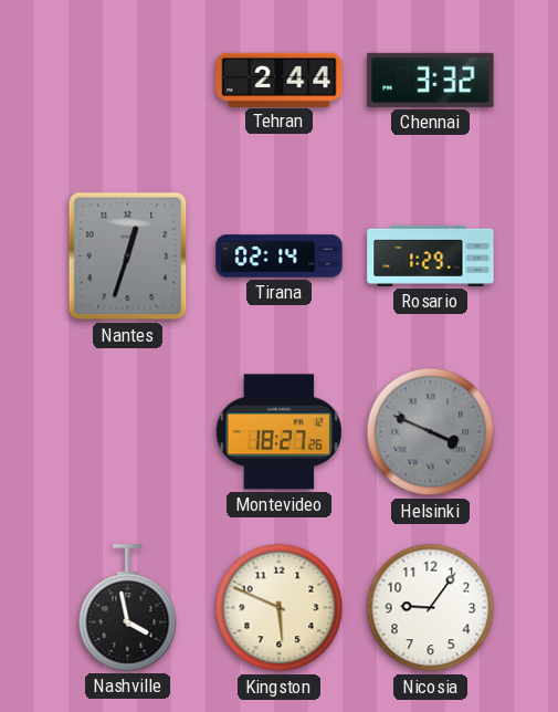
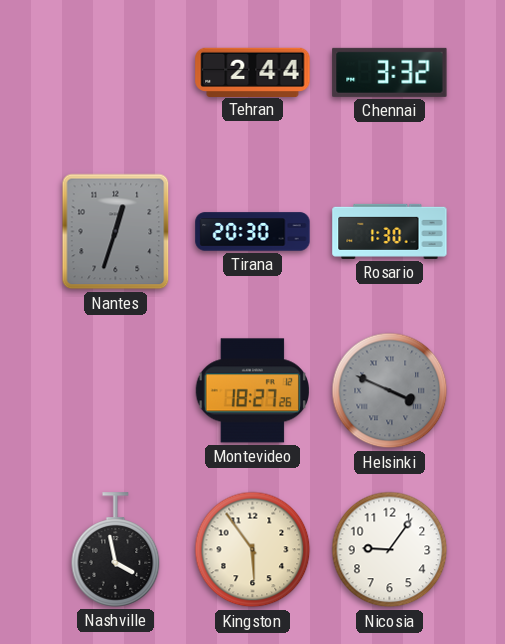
Tirana: 02:14 -> 20:30
Rosario: 1:29 -> 1:30
Kingston: 5:49 -> 5:54
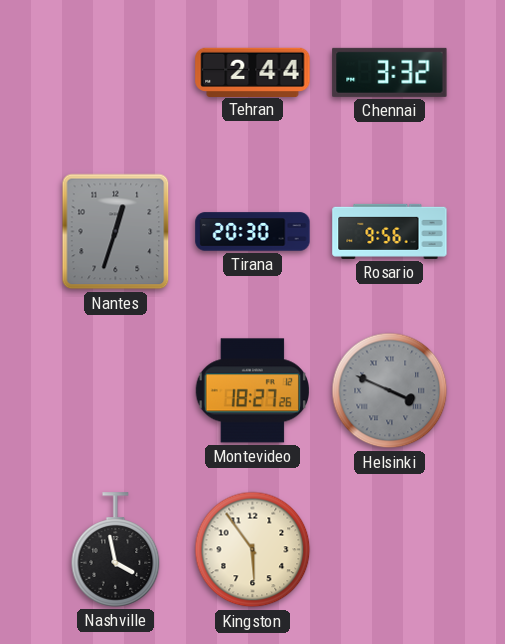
Rosario: 1:30 -> 9:56
Nicosia: 9:06 -> none
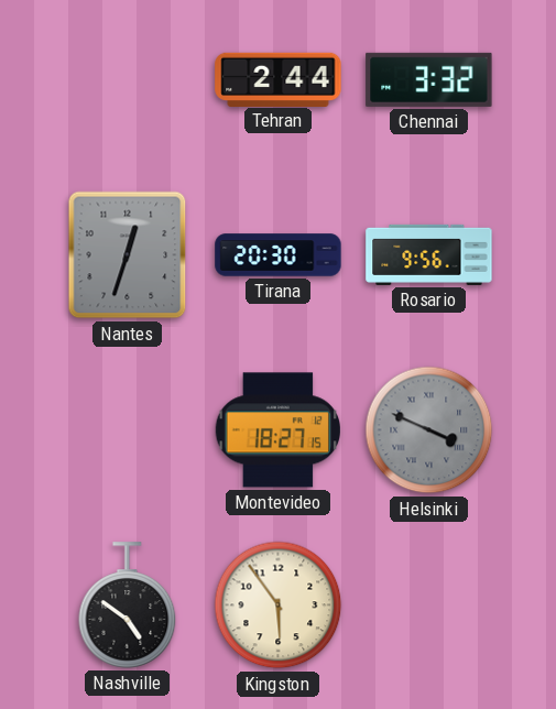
Montevideo: 18:27:26 -> 18:27:15
Nashville: 3:58 -> 4:51
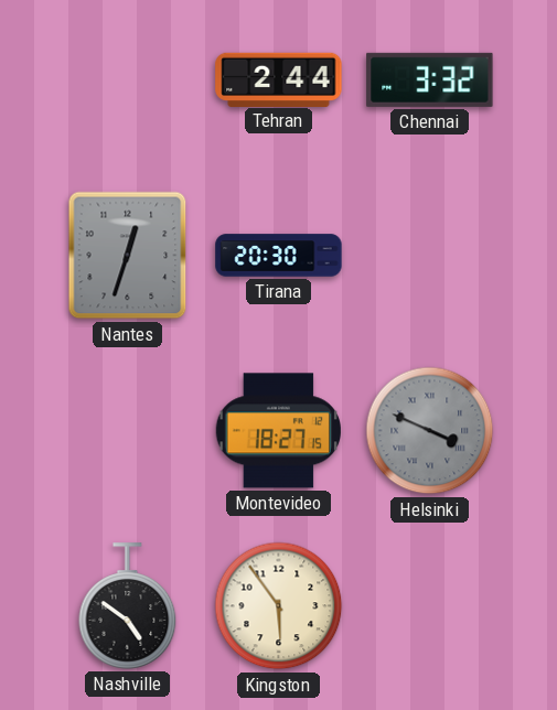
Rosario: 9:56 -> none
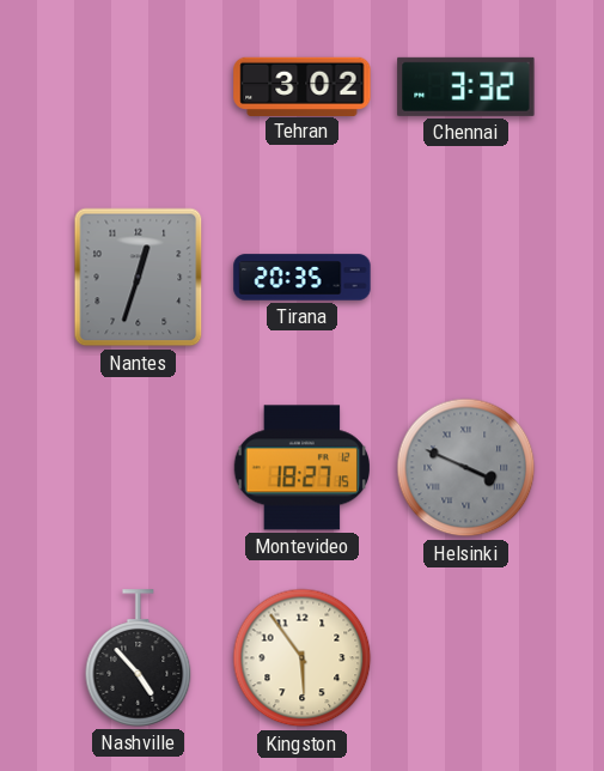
Tehran: 2:44 -> 3:02
Tirana: 20:30 -> 20:35
Nashville: 4:51 -> 4:53
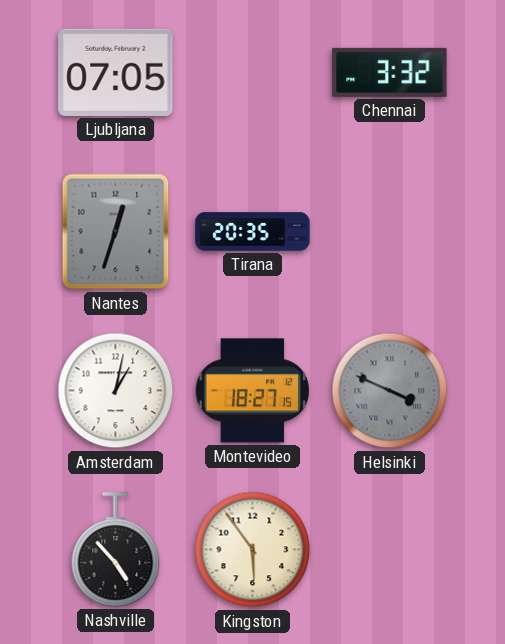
Ljubljana: none -> 07:05
Tehran: 3:02 -> none
Amsterdam: none -> 1:02
